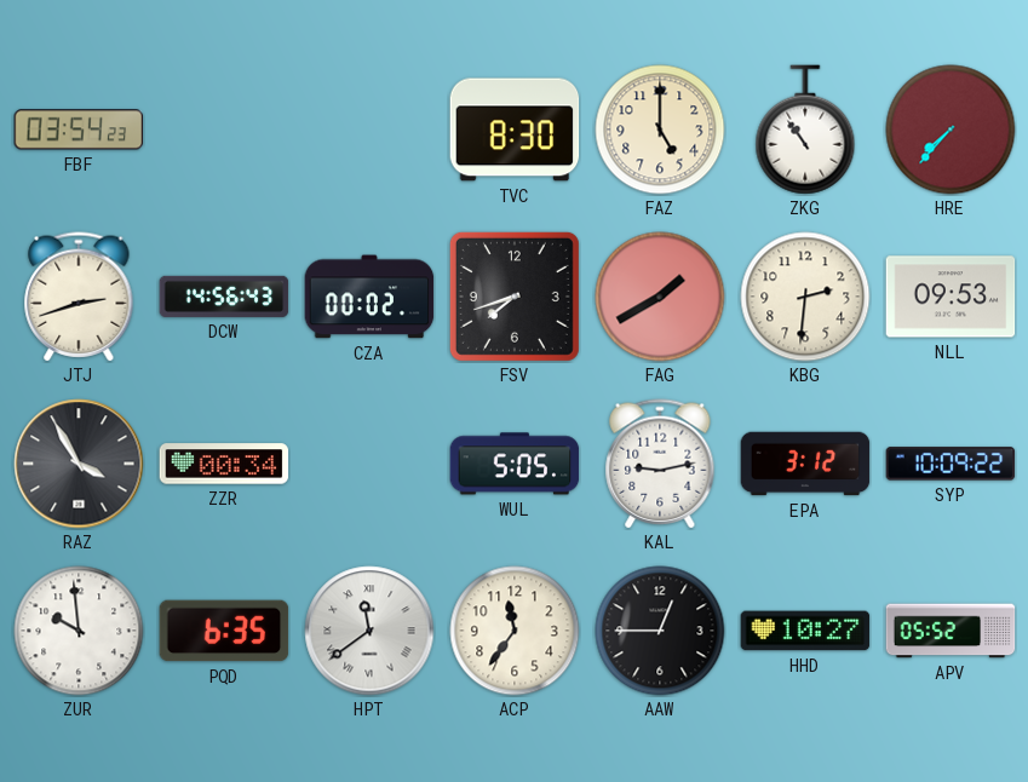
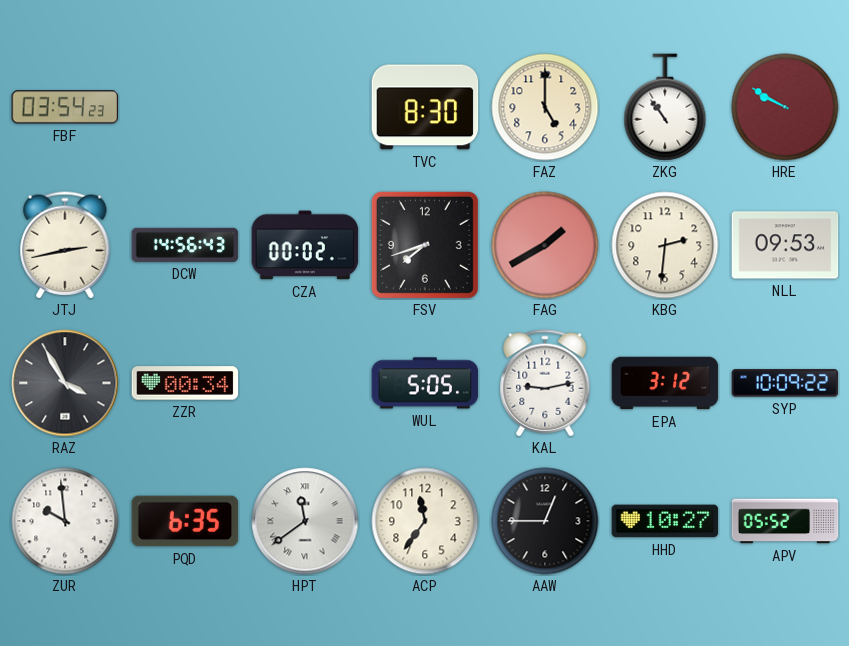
HRE: 7:37 -> 9:50
JTJ: 2:42 -> 2:43
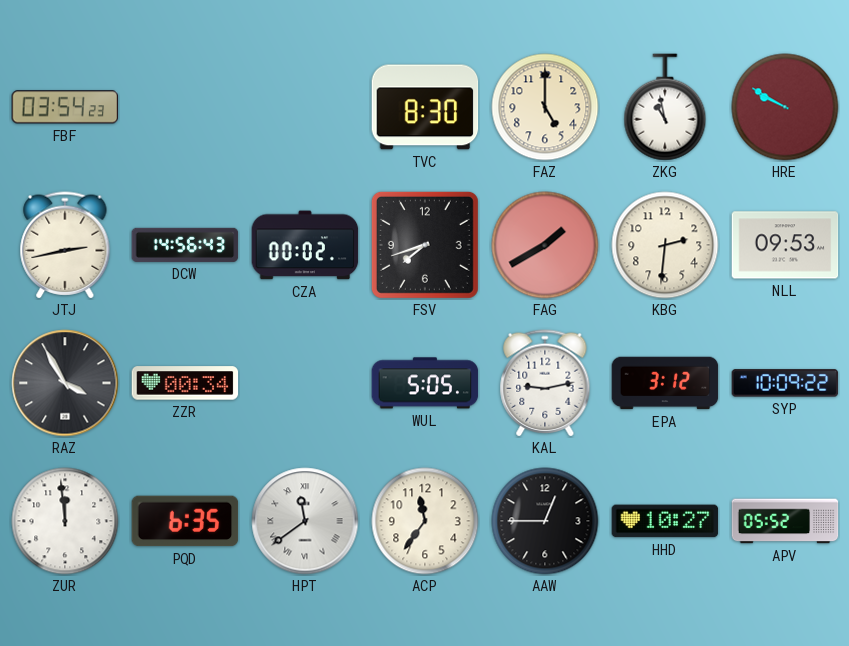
ZKG: 10:54 -> 10:58
ZUR: 9:59 -> 11:59
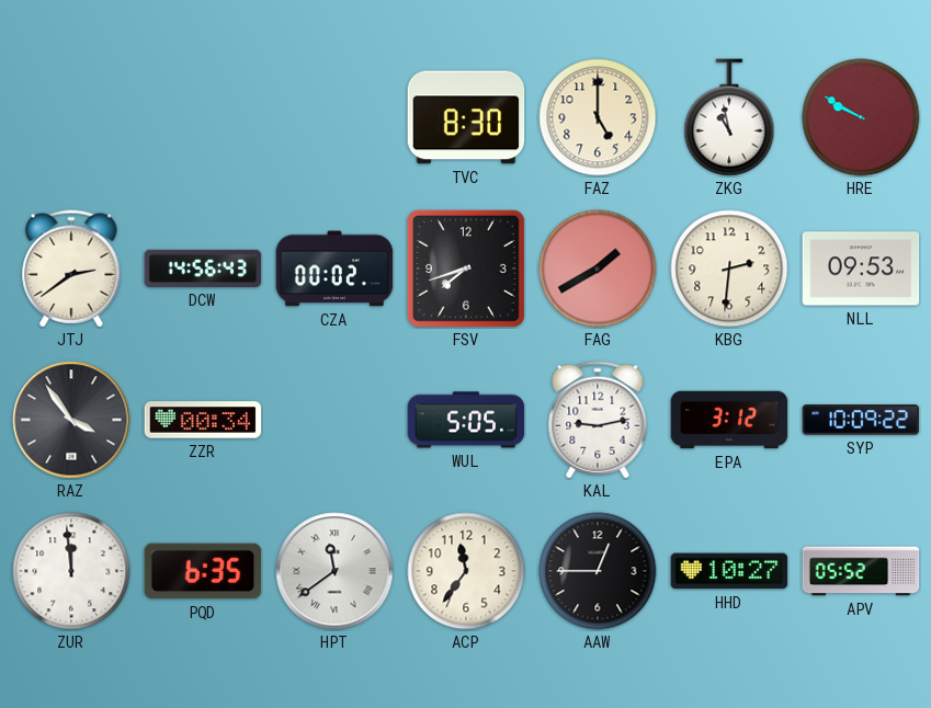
FBF: 03:54 -> none
JTJ: 2:43 -> 2:39
RAZ: 3:55 -> 3:54
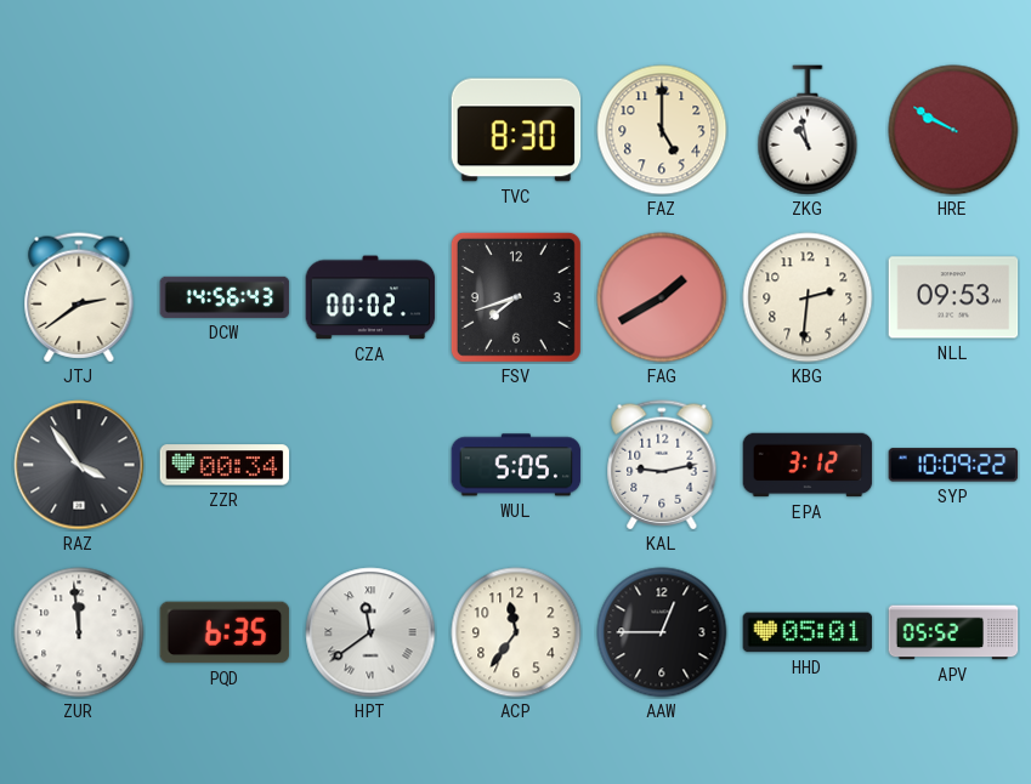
HHD: 10:27 -> 05:01
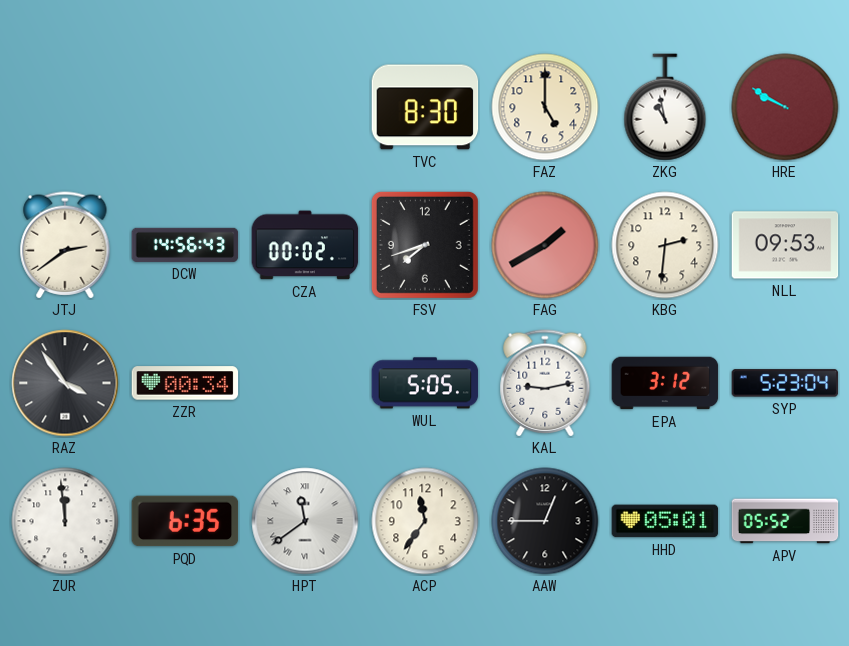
SYP: 10:09 -> 5:23
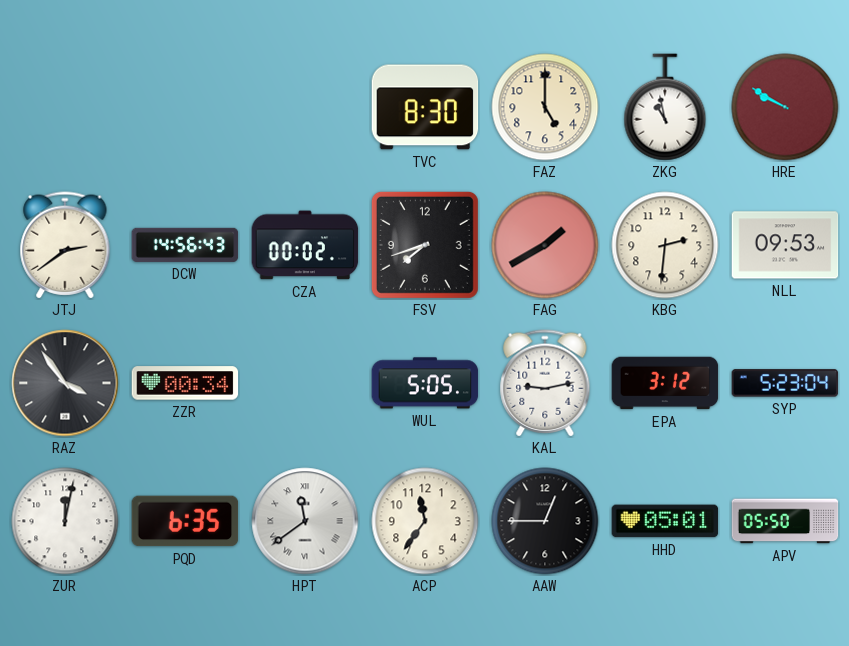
ZUR: 11:59 -> 12:02
APV: 05:52 -> 05:50
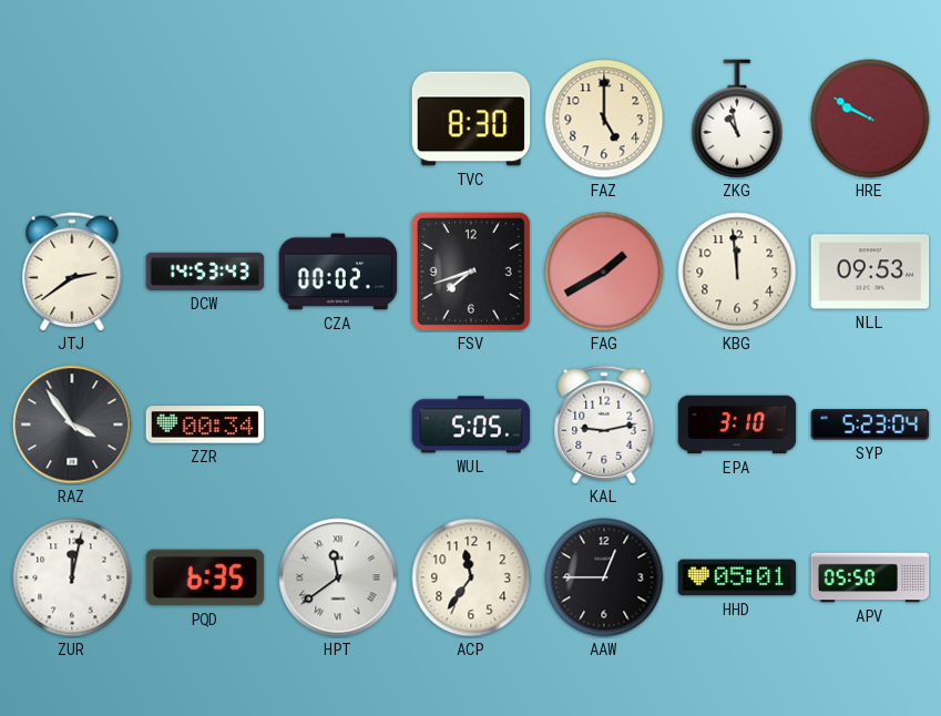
DCW: 14:56 -> 14:53
KBG: 2:31 -> 11:59
EPA: 3:12 -> 3:10
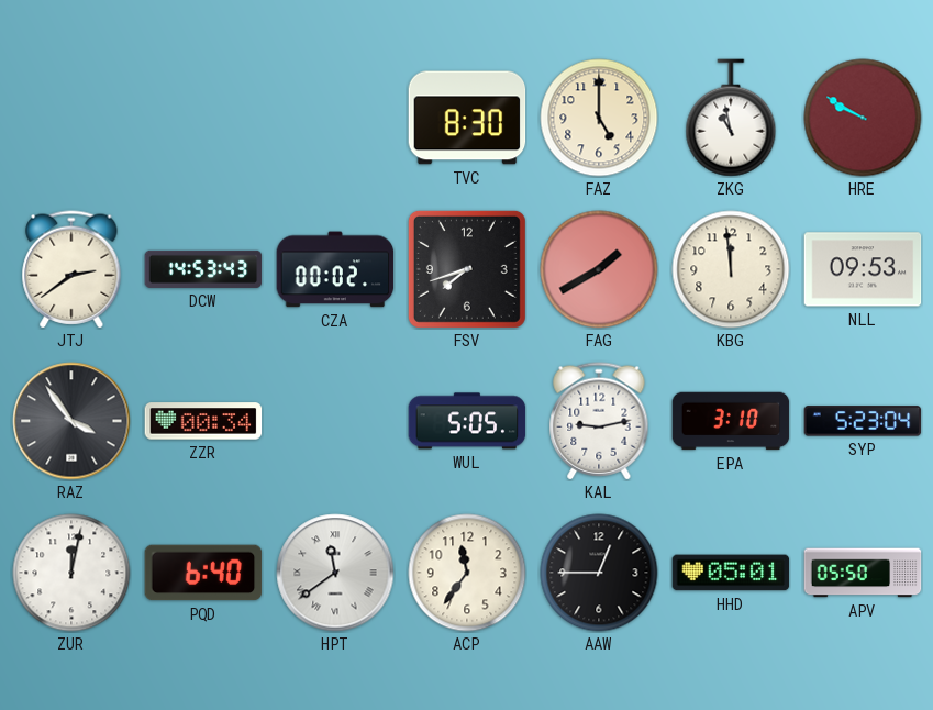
PQD: 6:35 -> 6:40
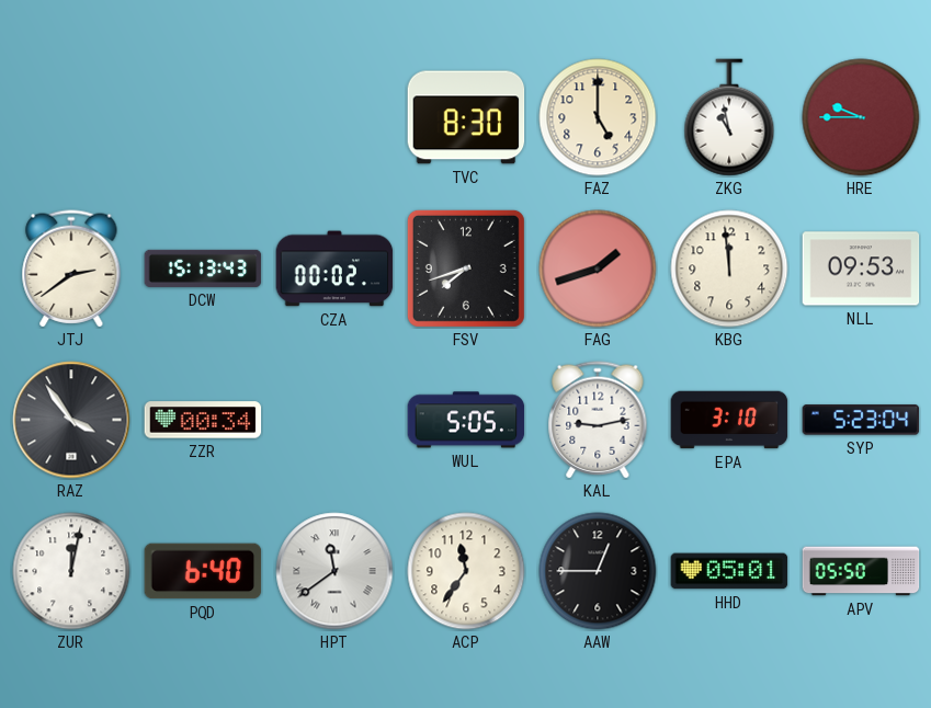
HRE: 9:50 -> 9:45
DCW: 14:53 -> 15:13
FAG: 1:40 -> 1:42
